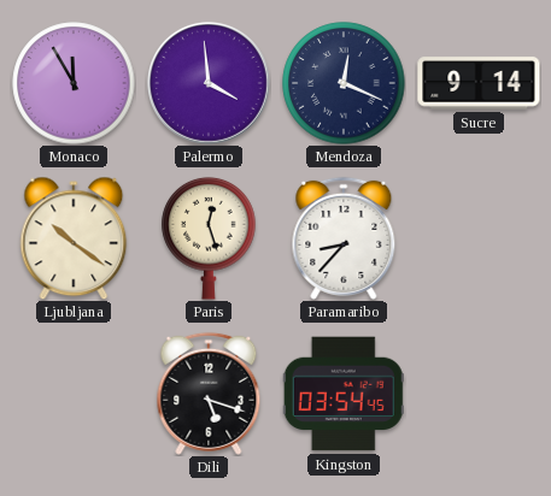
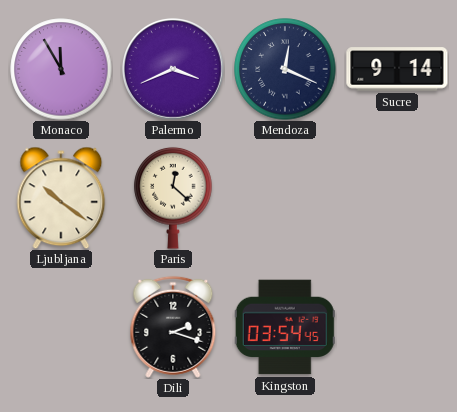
Palermo: 3:59 -> 3:41
Paris: 12:27 -> 12:22
Paramaribo: 8:37 -> none
Dili: 5:18 -> 2:18
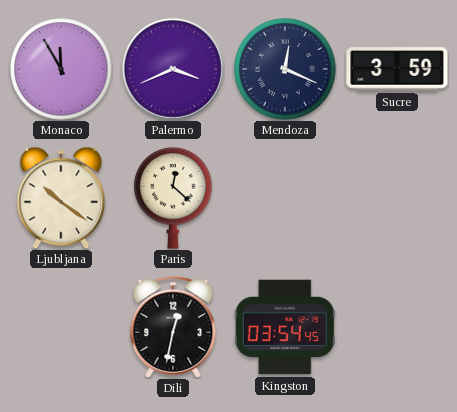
Sucre: 9:14 -> 3:59
Dili: 2:18 -> 12:32
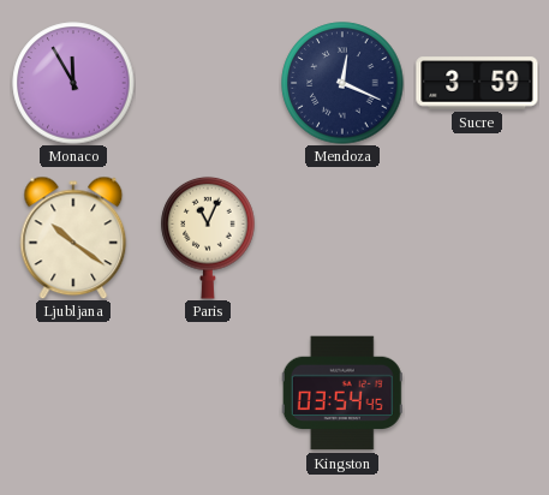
Palermo: 3:41 -> none
Paris: 12:22 -> 11:04
Dili: 12:32 -> none
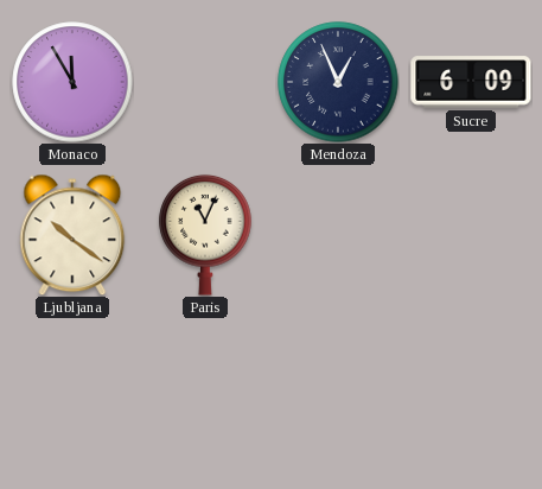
Mendoza: 12:19 -> 12:56
Sucre: 3:59 -> 6:09
Kingston: 03:54 -> none
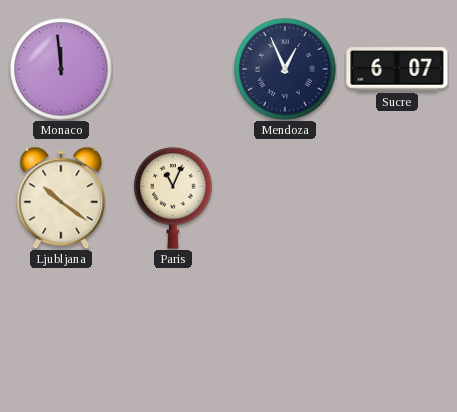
Monaco: 11:55 -> 11:59
Sucre: 6:09 -> 6:07
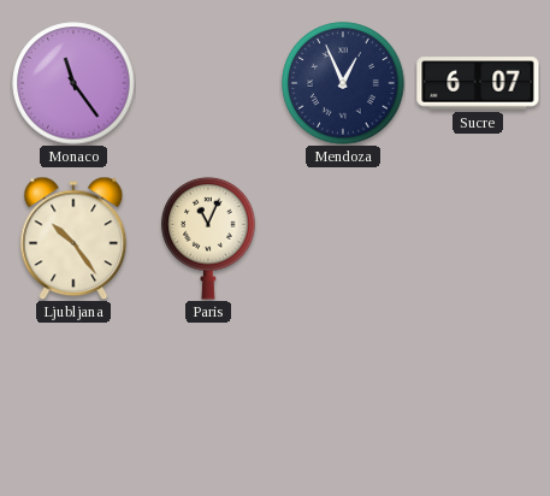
Monaco: 11:59 -> 11:24
Ljubljana: 10:21 -> 10:24
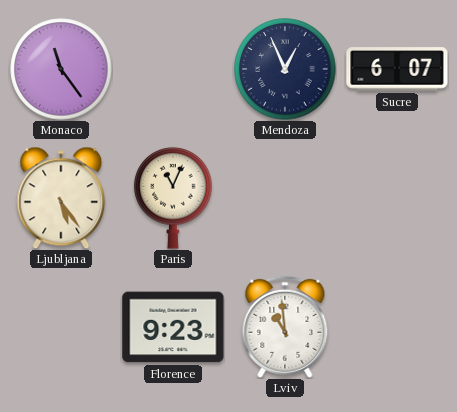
Ljubljana: 10:24 -> 5:24
Florence: none -> 9:23
Lviv: none -> 10:59
